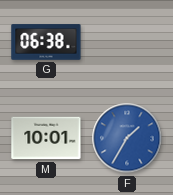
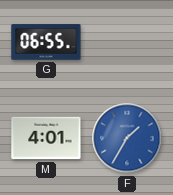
G: 06:38 -> 06:55
M: 10:01 -> 4:01
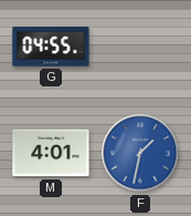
G: 06:55 -> 04:55
F: 1:35 -> 1:32
